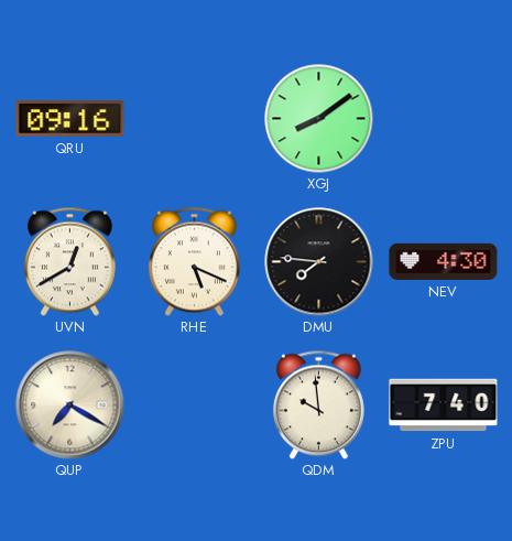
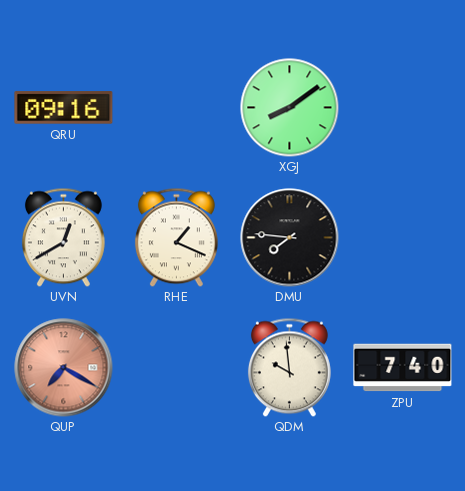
RHE: 5:19 -> 1:19
NEV: 4:30 -> none
QUP dial: cream -> salmon
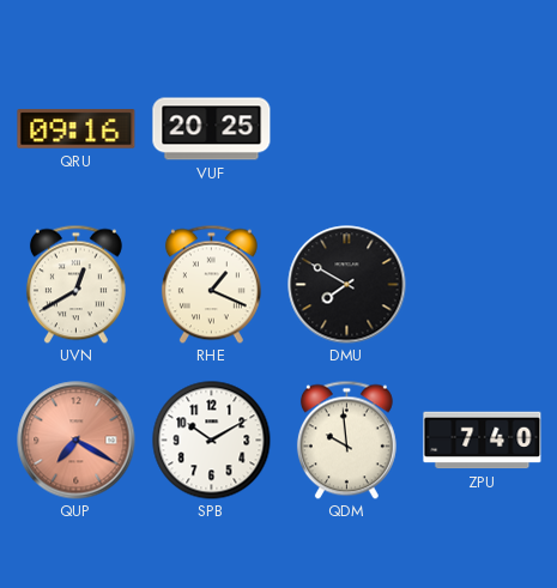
VUF: none -> 20:25
XGJ: 8:09 -> none
DMU: 7:46 -> 7:50
SPB: none -> 10:10
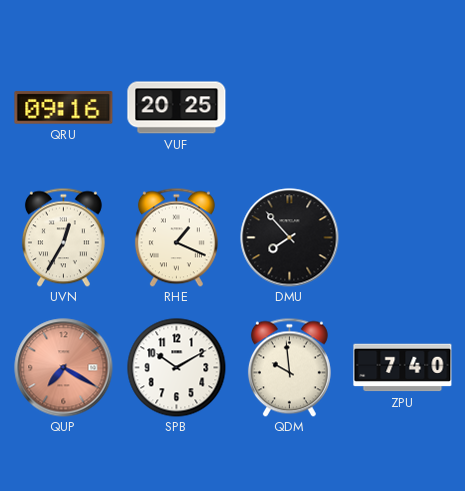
UVN: 12:40 -> 12:35
DMU: 7:50 -> 7:53
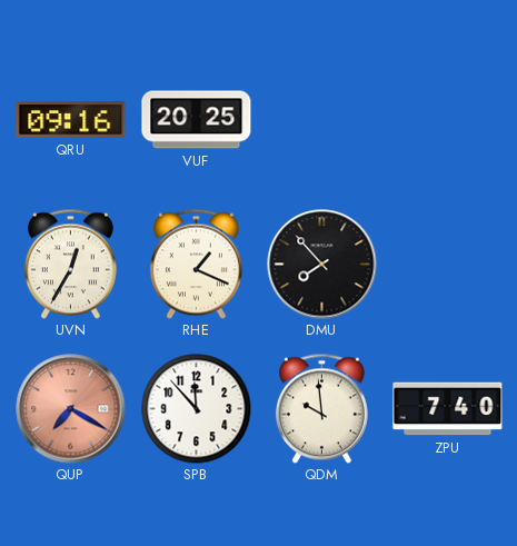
SPB: 10:10 -> 11:53
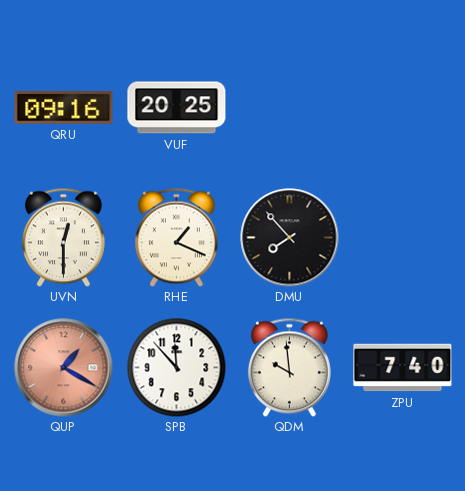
UVN: 12:35 -> 12:30
QUP: 7:20 -> 1:20
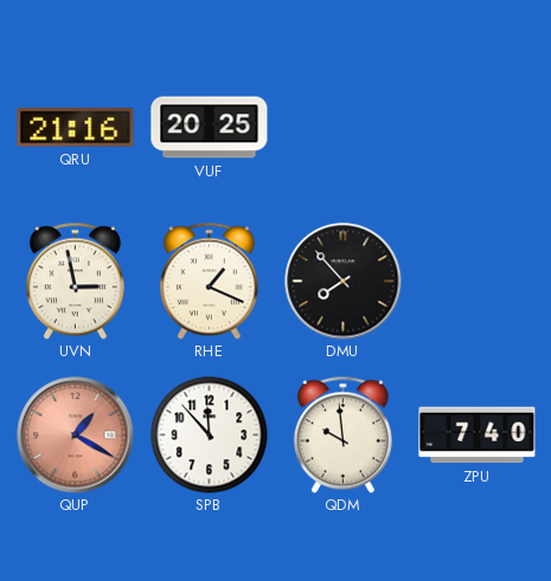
QRU: 09:16 -> 21:16
UVN: 12:30 -> 2:58
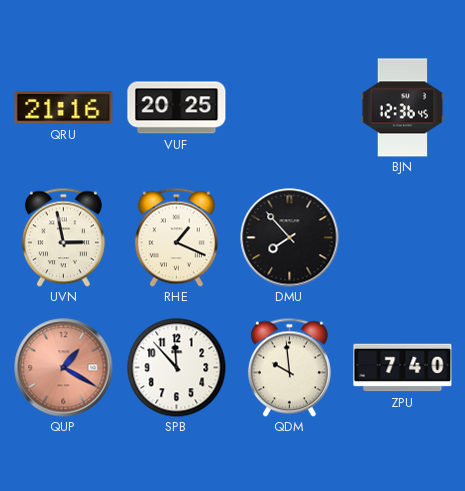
BJN: none -> 12:36
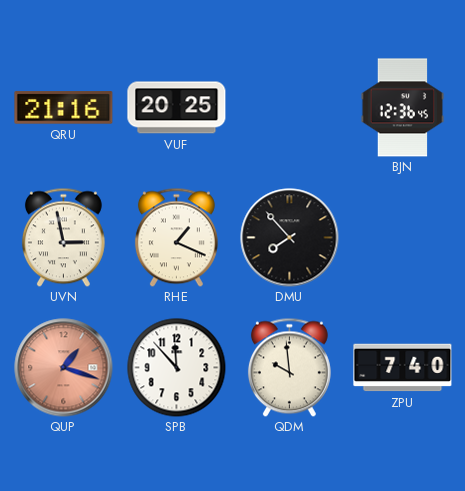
QUP: 1:20 -> 1:18
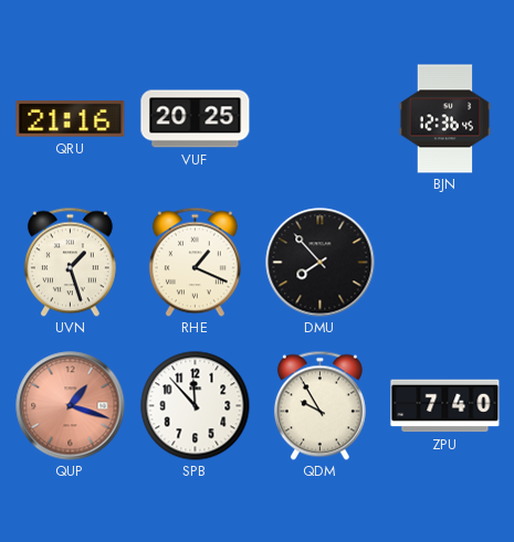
UVN: 2:58 -> 1:27
QDM: 9:59 -> 9:55
